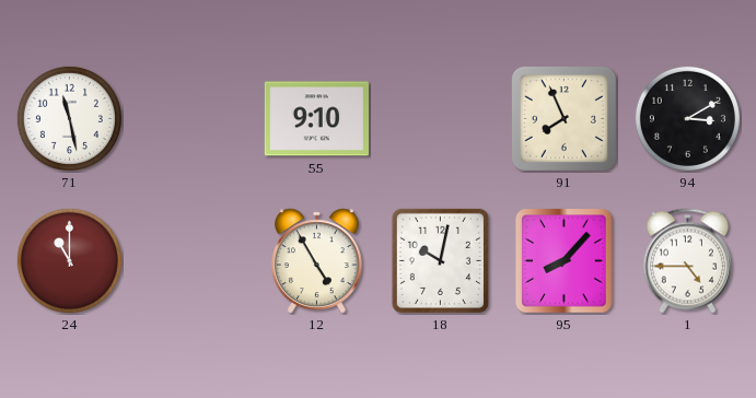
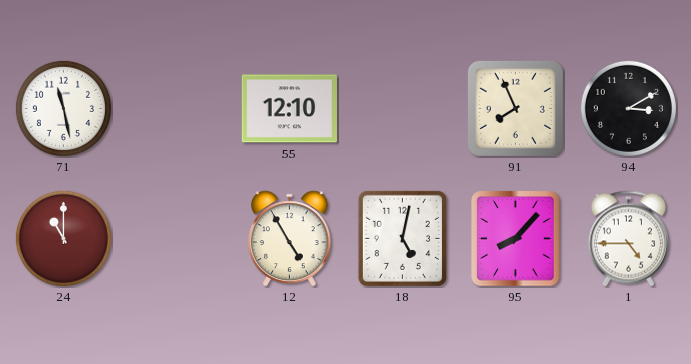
55: 9:10 -> 12:10
18: 10:02 -> 5:02
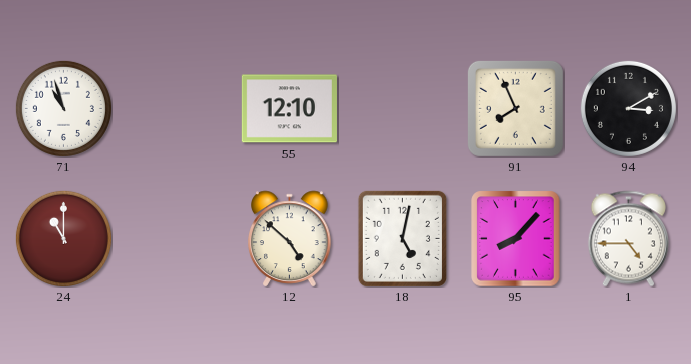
71: 11:28 -> 10:57
12: 4:55 -> 4:52
